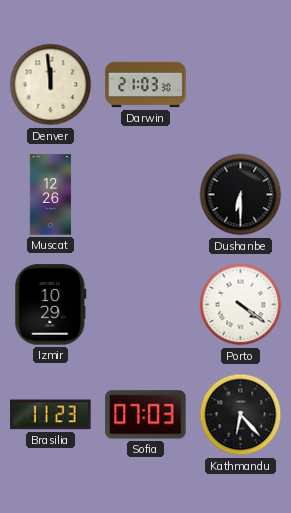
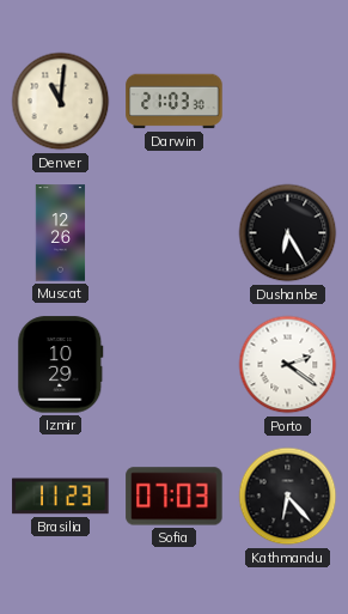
Denver: 11:59 -> 11:01
Dushanbe: 6:30 -> 6:25
Porto: 4:21 -> 2:21
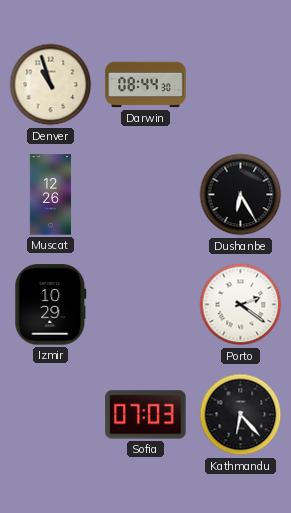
Denver: 11:01 -> 10:57
Darwin: 21:03 -> 08:44
Brasilia: 11:23 -> none
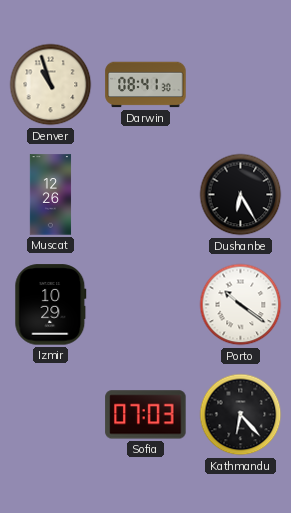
Darwin: 08:44 -> 08:41
Porto: 2:21 -> 10:21
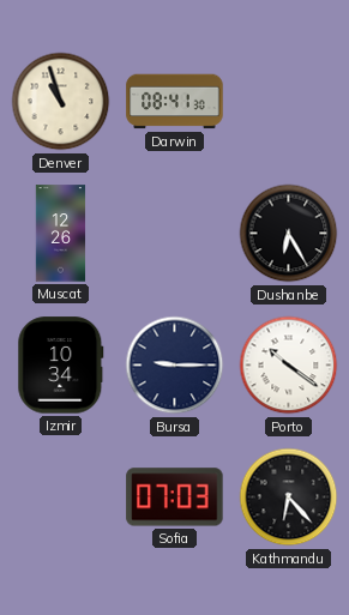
Izmir: 10:29 -> 10:34
Bursa: none -> 9:15
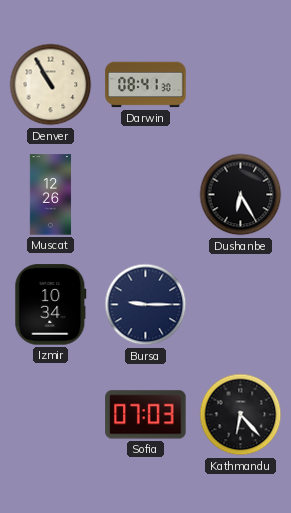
Denver: 10:57 -> 10:55
Porto: 10:21 -> none
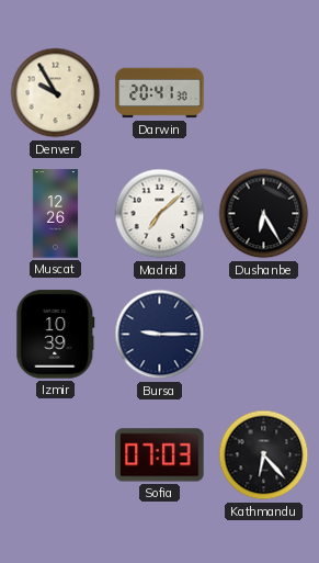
Denver: 10:55 -> 9:55
Darwin: 08:41 -> 20:41
Madrid: none -> 7:08
Izmir: 10:34 -> 10:39
